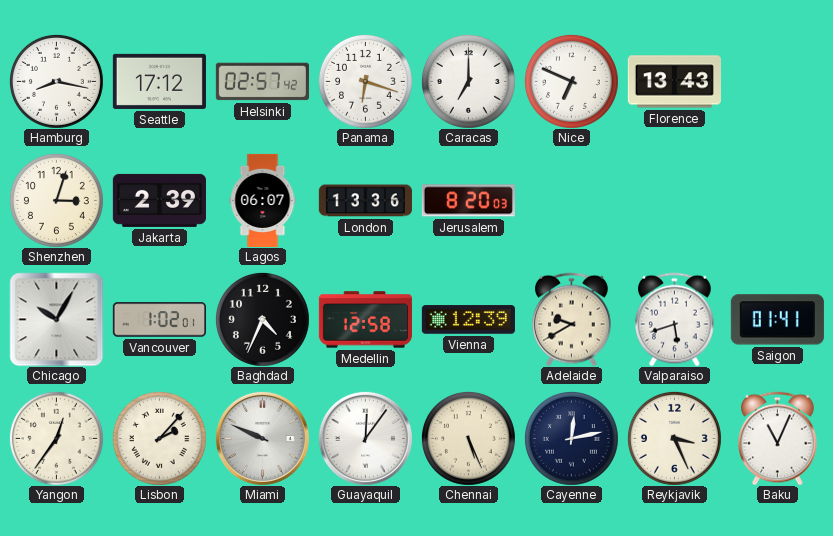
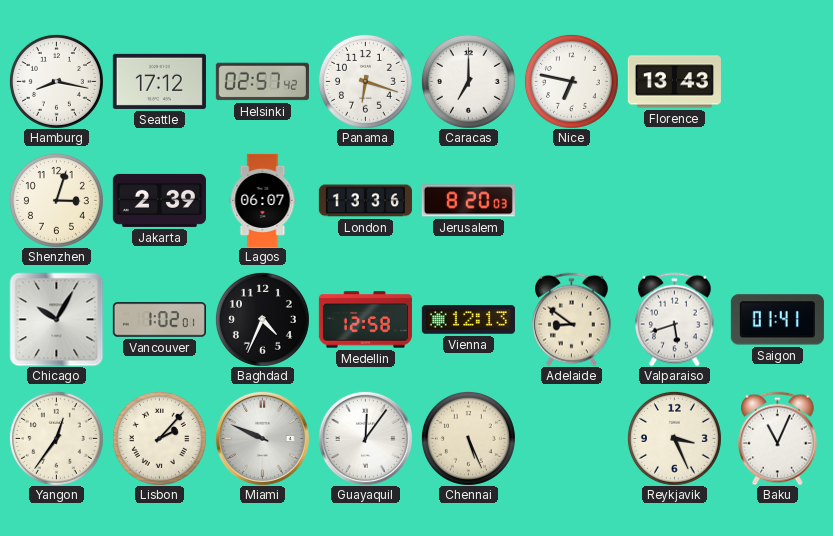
Nice: 6:49 -> 6:47
Vienna: 12:39 -> 12:13
Adelaide: 9:40 -> 8:51
Cayenne: 12:13 -> none
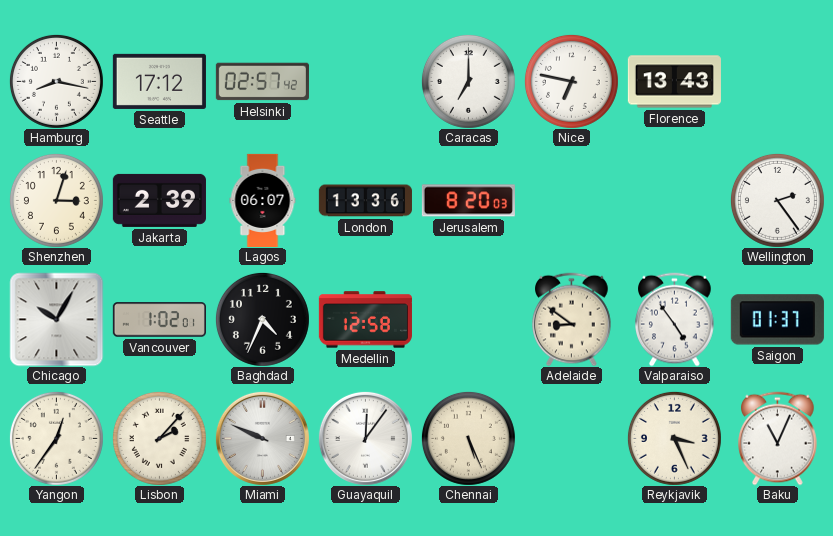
Panama: 6:18 -> none
Wellington: none -> 2:24
Vienna: 12:13 -> none
Valparaiso: 5:42 -> 4:54
Saigon: 01:41 -> 01:37
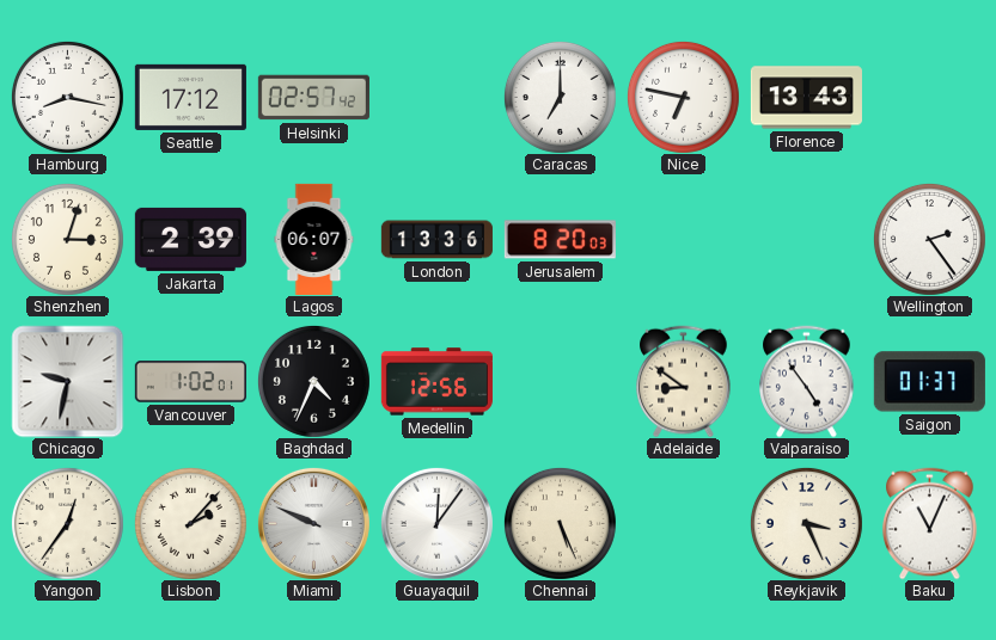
Chicago: 10:05 -> 9:32
Medellin: 12:58 -> 12:56
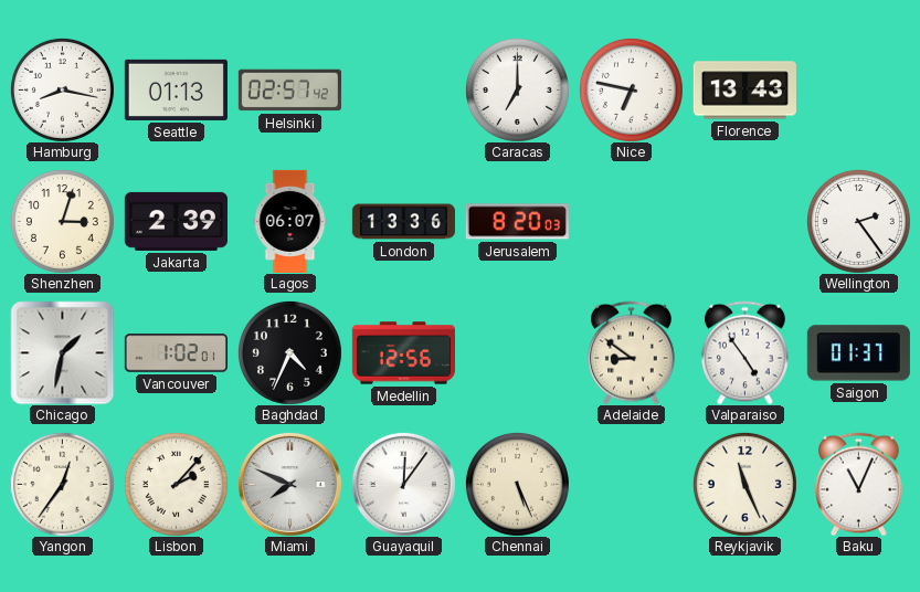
Seattle: 17:12 -> 01:13
Chicago: 9:32 -> 1:32
Miami: 9:49 -> 7:49
Reykjavik: 3:26 -> 11:26
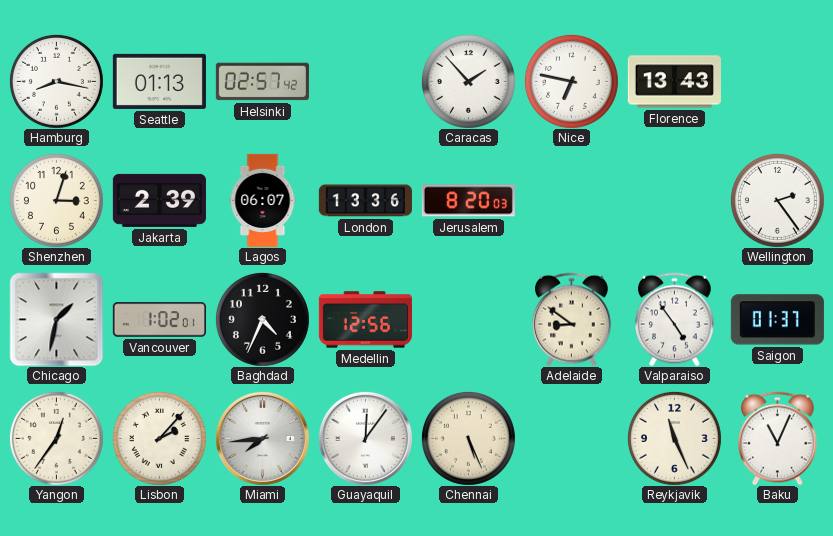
Caracas: 7:00 -> 1:53
Miami: 7:49 -> 7:44
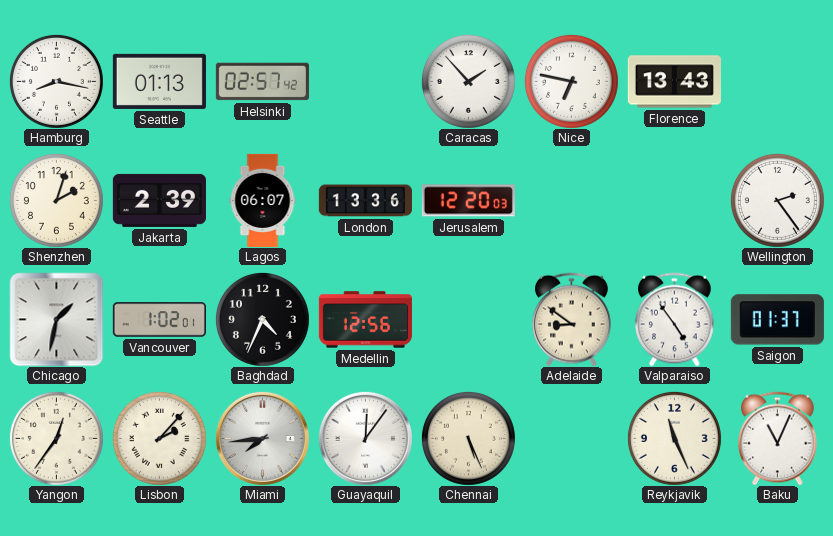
Shenzhen: 3:03 -> 2:03
Jerusalem: 8:20 -> 12:20
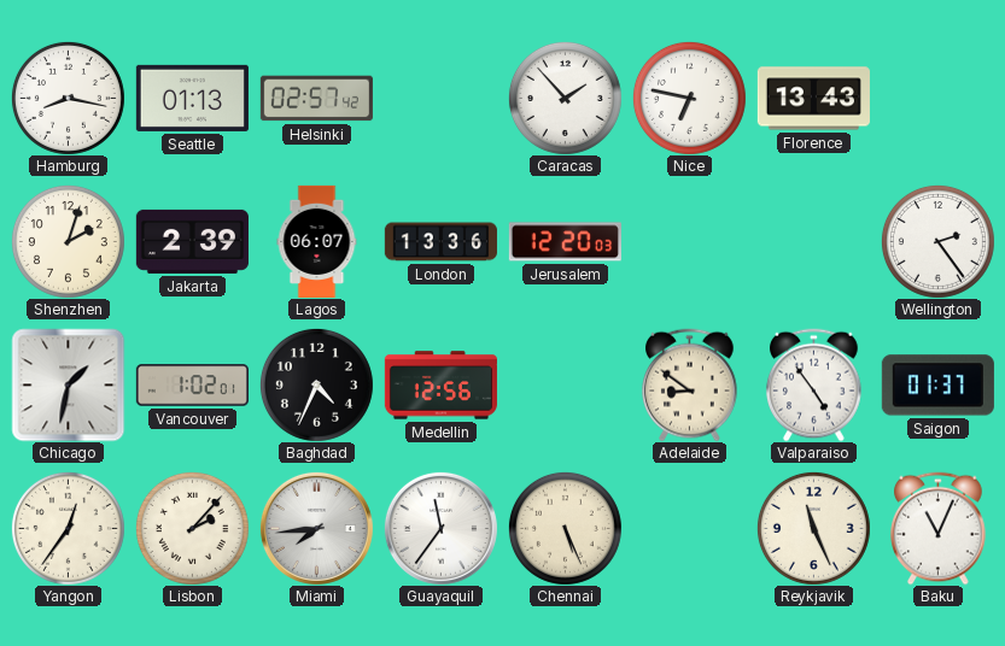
Guayaquil: 12:06 -> 11:36
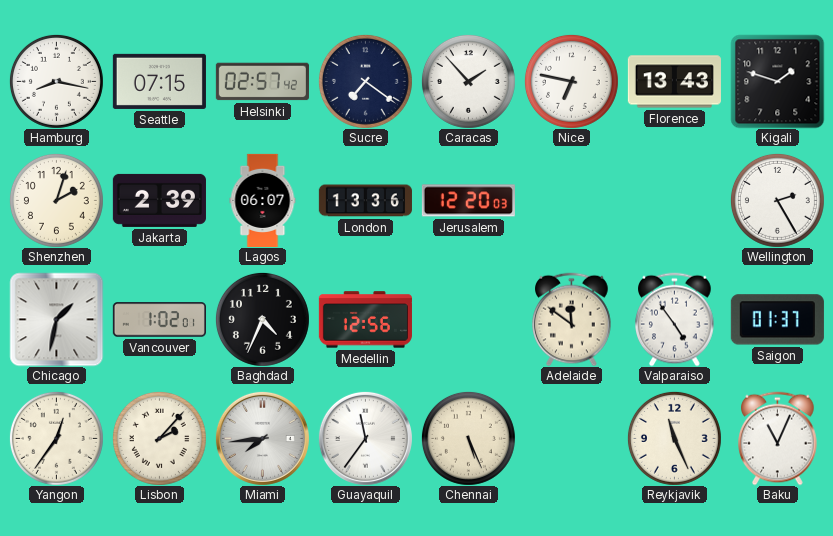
Seattle: 01:13 -> 07:15
Sucre: none -> 7:21
Kigali: none -> 1:48
Wellington: 2:24 -> 2:25
Adelaide: 8:51 -> 11:51
